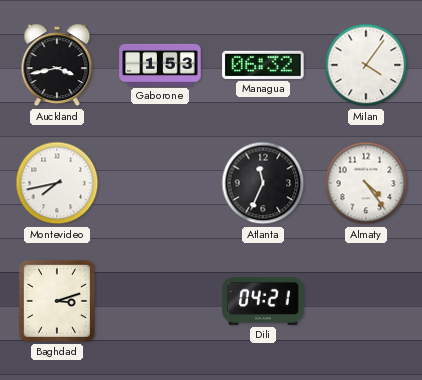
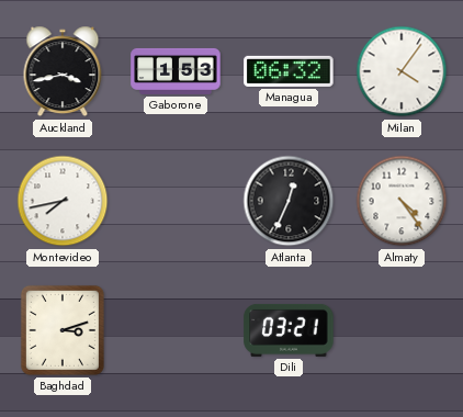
Atlanta: 11:34 -> 12:34
Dili: 04:21 -> 03:21
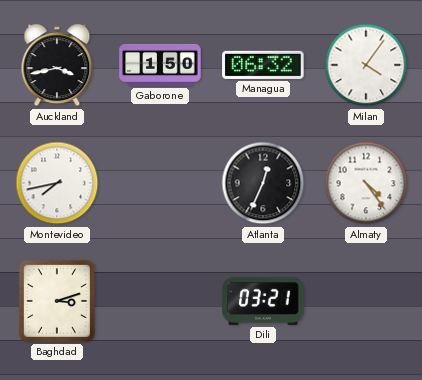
Gaborone: 1:53 -> 1:50
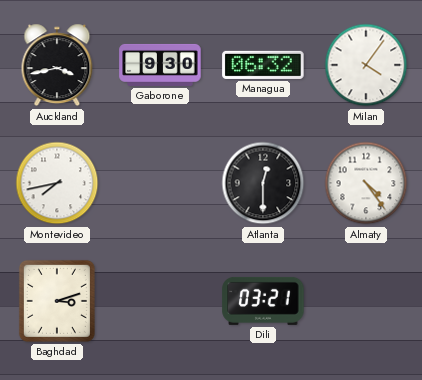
Gaborone: 1:50 -> 9:30
Atlanta: 12:34 -> 12:30
